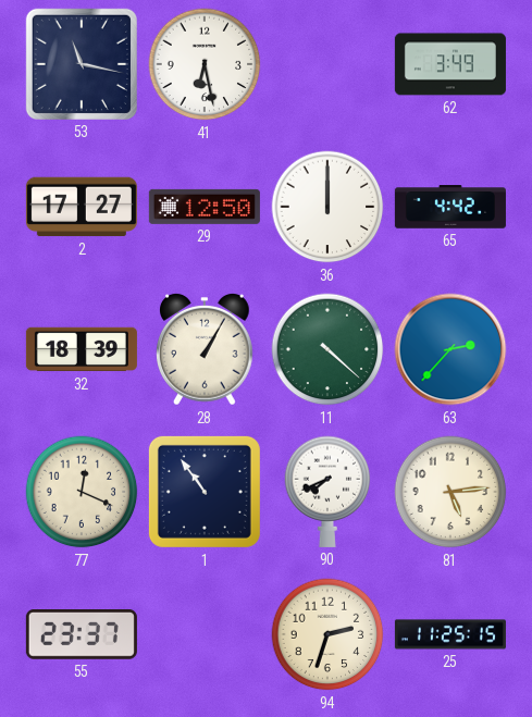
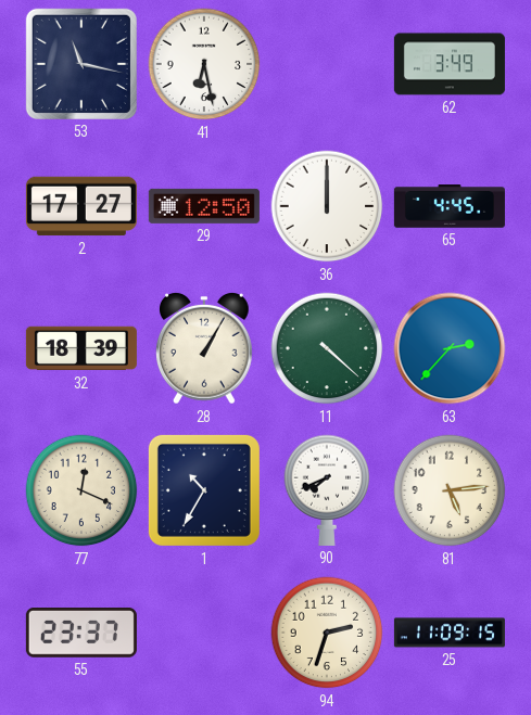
65: 4:42 -> 4:45
1: 10:54 -> 10:35
25: 11:25 -> 11:09
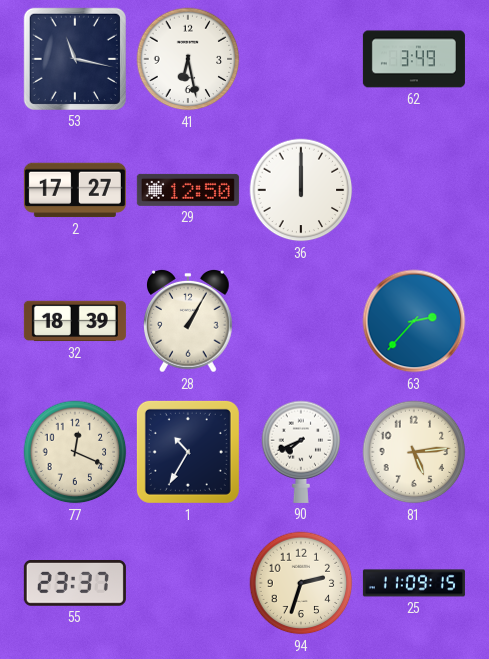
65: 4:45 -> none
11: 4:22 -> none
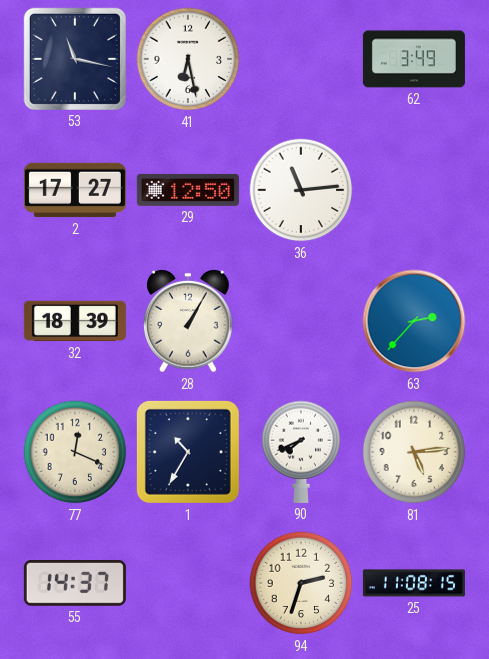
36: 12:00 -> 11:14
55: 23:37 -> 14:37
25: 11:09 -> 11:08
